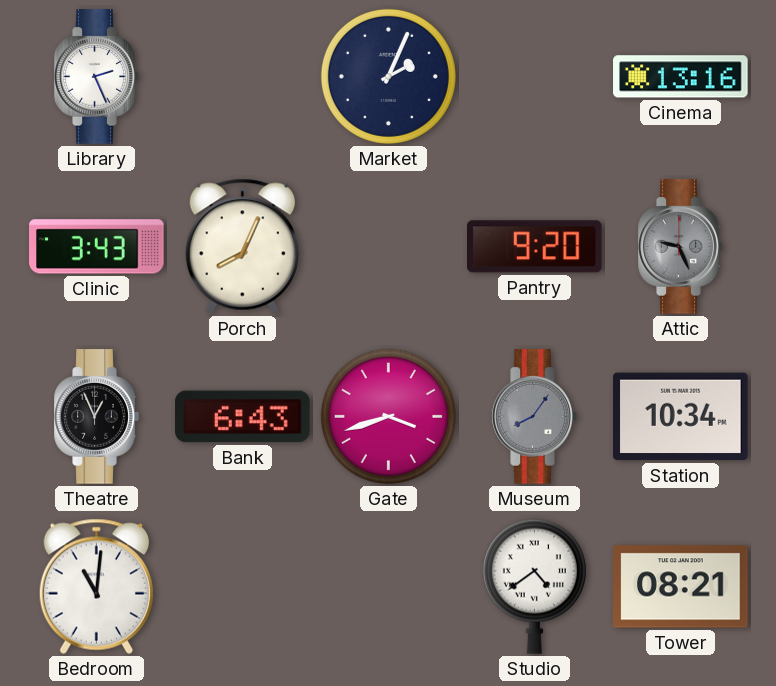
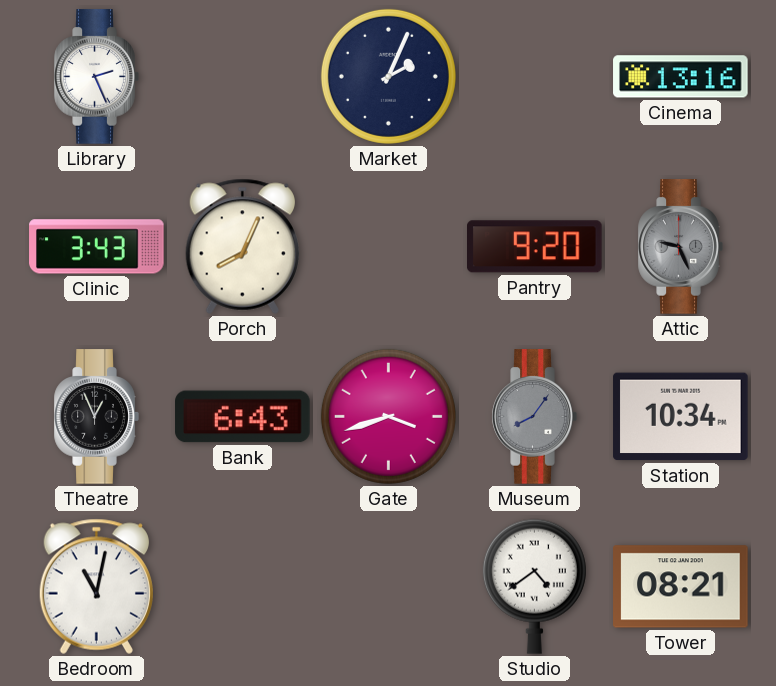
Bedroom: 11:01 -> 11:02
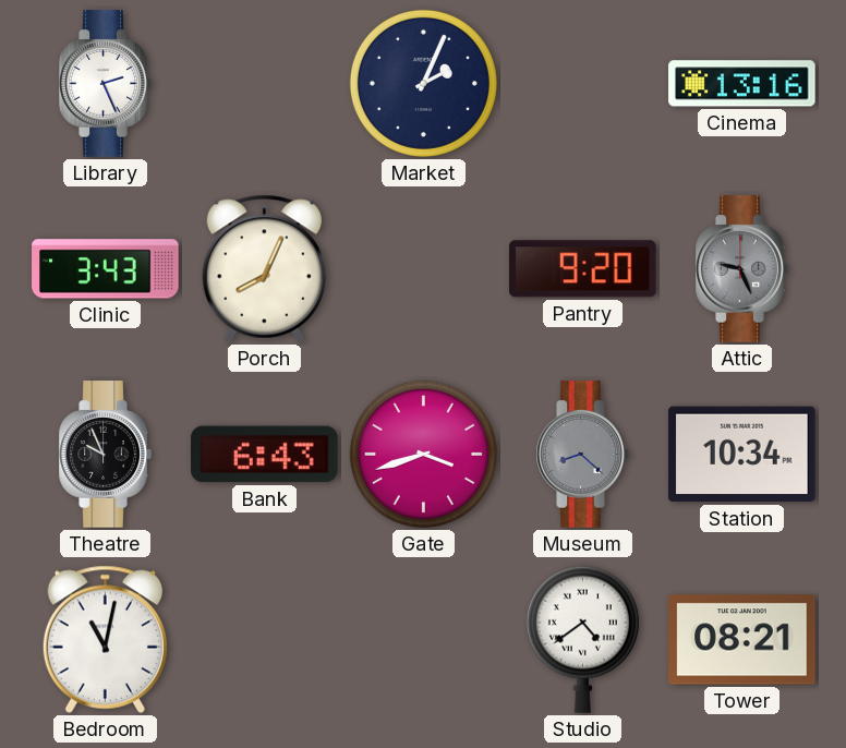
Theatre: 12:56 -> 9:56
Museum: 8:06 -> 8:22
